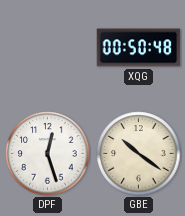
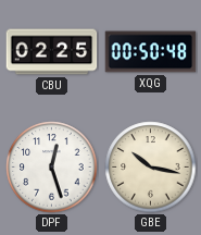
CBU: none -> 02:25
GBE: 10:21 -> 10:17
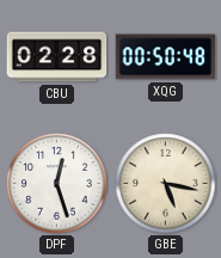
CBU: 02:25 -> 02:28
GBE: 10:17 -> 5:17
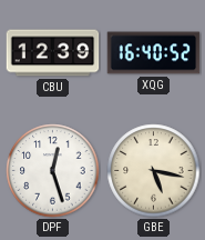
CBU: 02:28 -> 12:39
XQG: 00:50 -> 16:40
